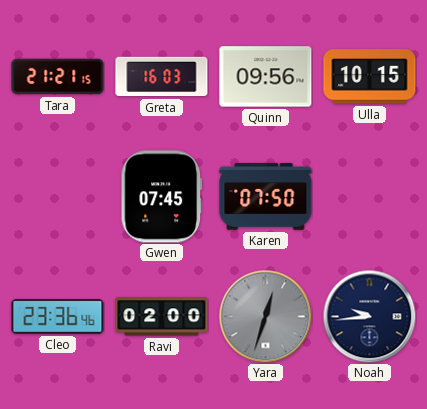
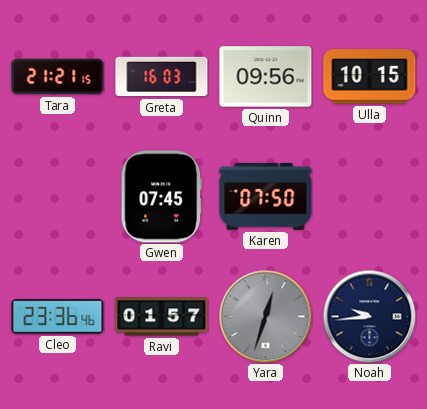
Ravi: 02:00 -> 01:57
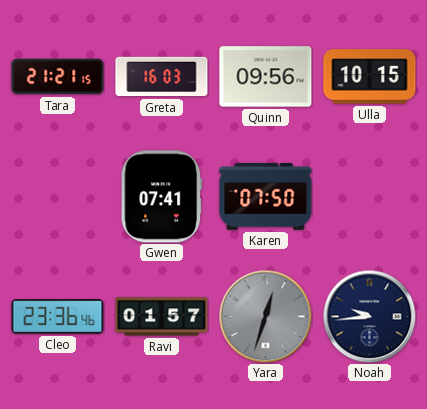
Gwen: 07:45 -> 07:41
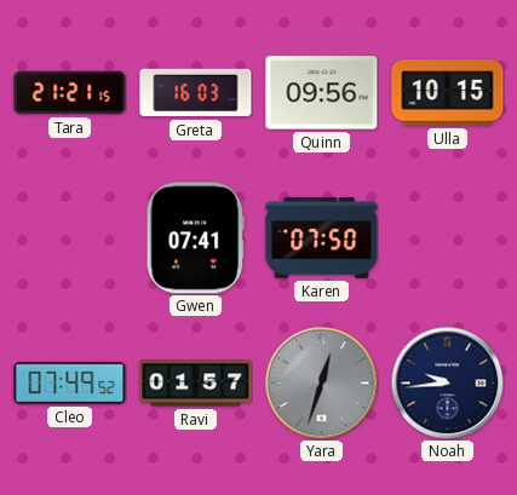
Cleo: 23:36 -> 07:49
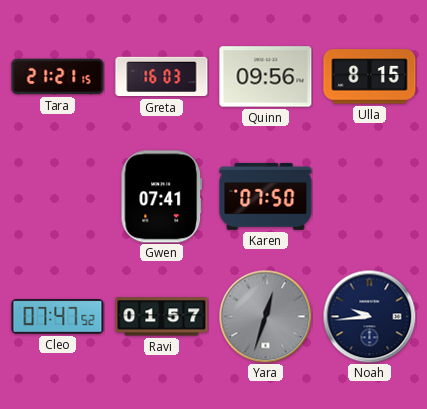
Ulla: 10:15 -> 8:15
Cleo: 07:49 -> 07:47
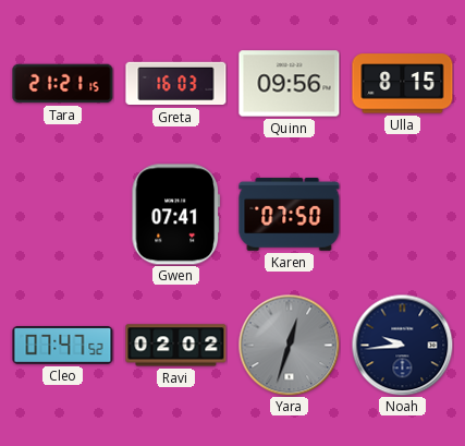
Ravi: 01:57 -> 02:02
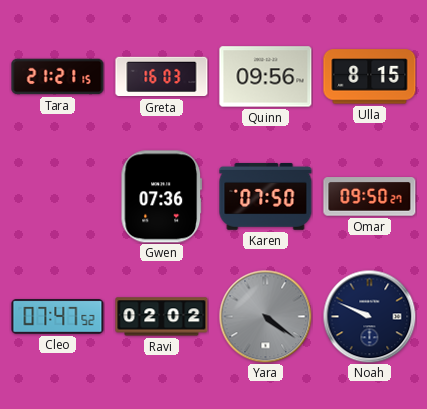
Gwen: 07:41 -> 07:36
Omar: none -> 09:50
Yara: 12:33 -> 4:21
Noah: 9:44 -> 9:49
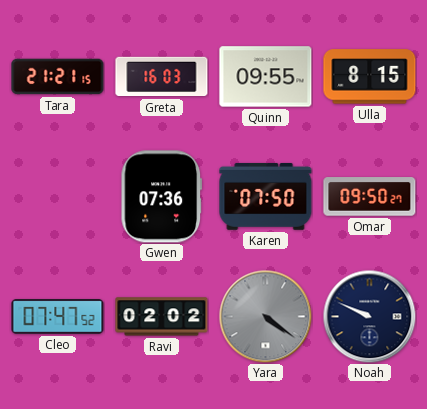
Quinn: 09:56 -> 09:55
